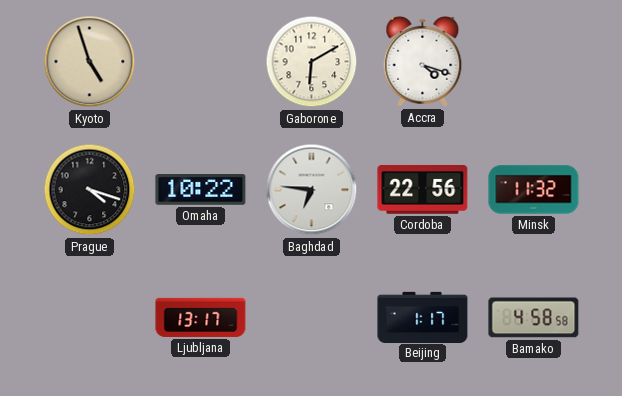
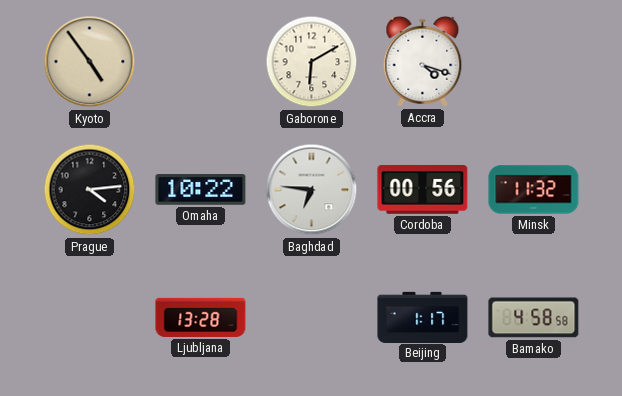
Kyoto: 4:57 -> 4:54
Prague: 4:18 -> 4:14
Cordoba: 22:56 -> 00:56
Ljubljana: 13:17 -> 13:28
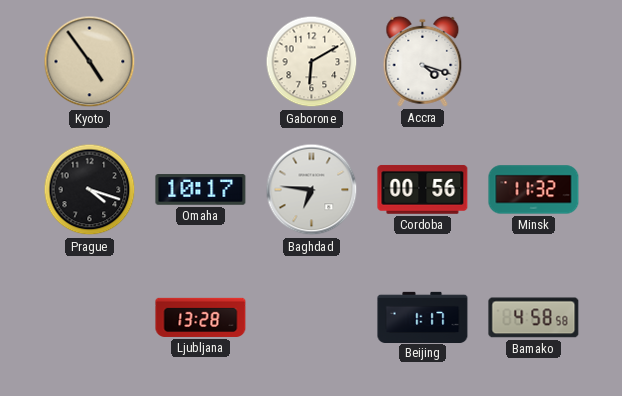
Prague: 4:14 -> 4:18
Omaha: 10:22 -> 10:17
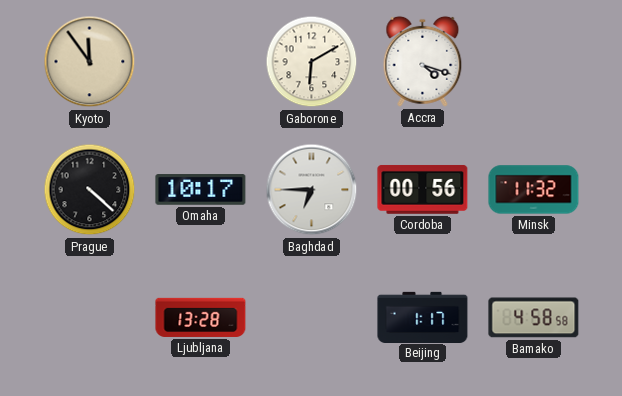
Kyoto: 4:54 -> 11:54
Prague: 4:18 -> 4:22
Baghdad: 6:46 -> 6:45
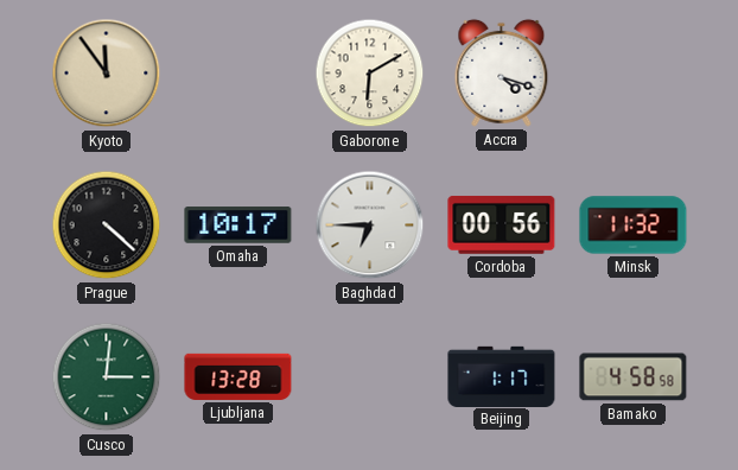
Cusco: none -> 3:01
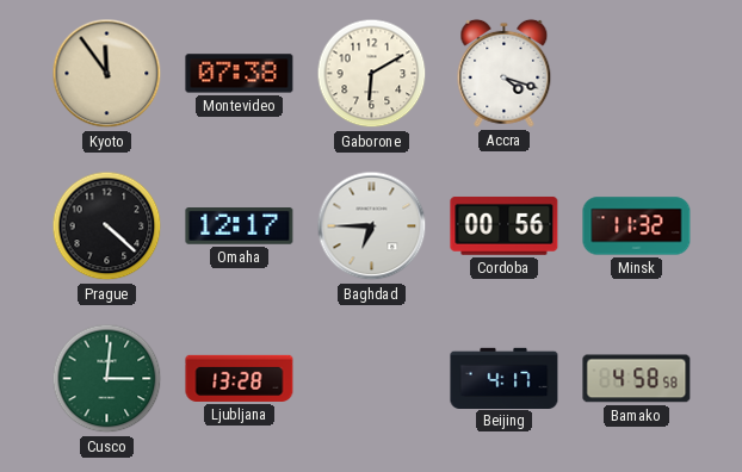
Montevideo: none -> 07:38
Omaha: 10:17 -> 12:17
Beijing: 1:17 -> 4:17
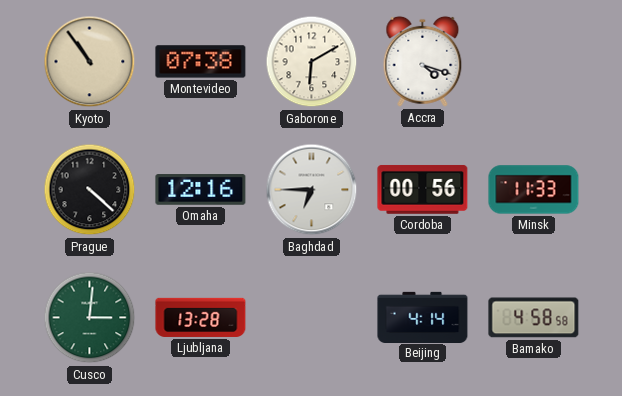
Kyoto: 11:54 -> 10:54
Omaha: 12:17 -> 12:16
Minsk: 11:32 -> 11:33
Beijing: 4:17 -> 4:14
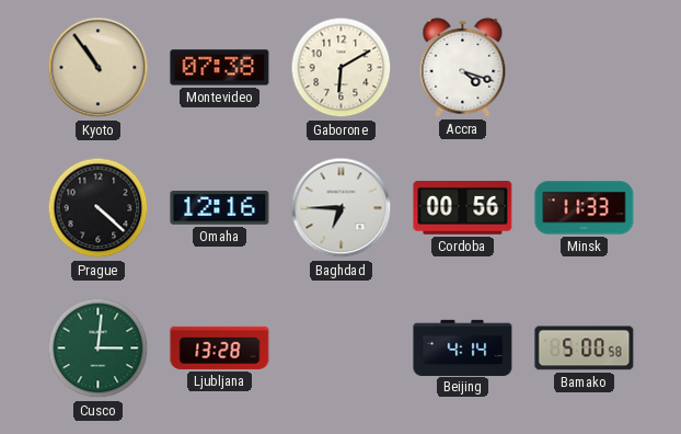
Bamako: 4:58 -> 5:00
